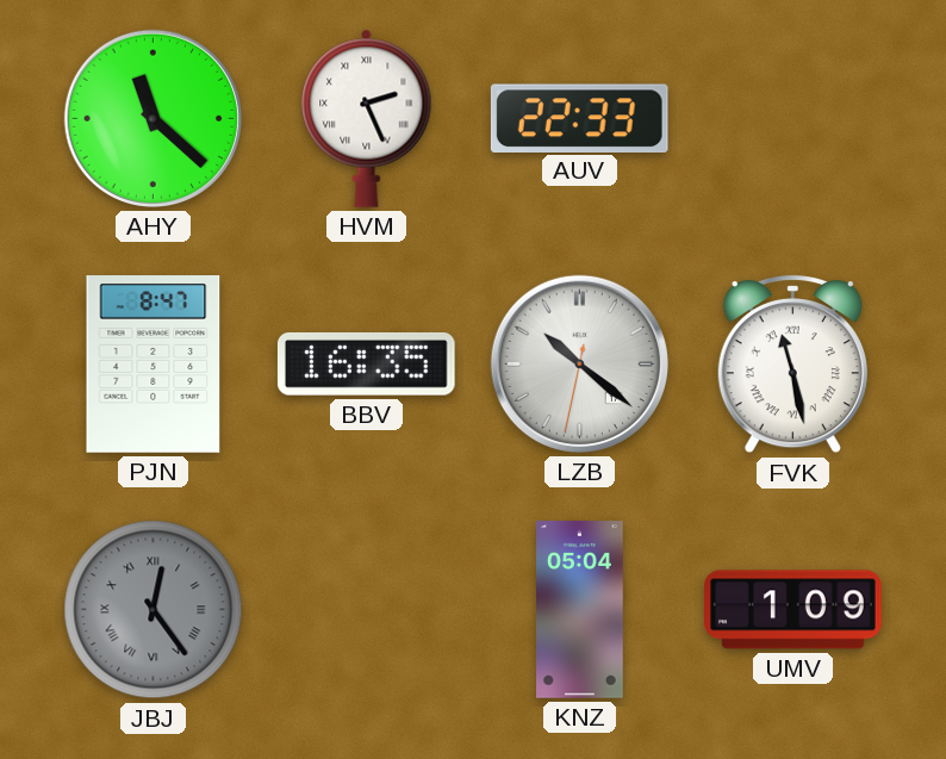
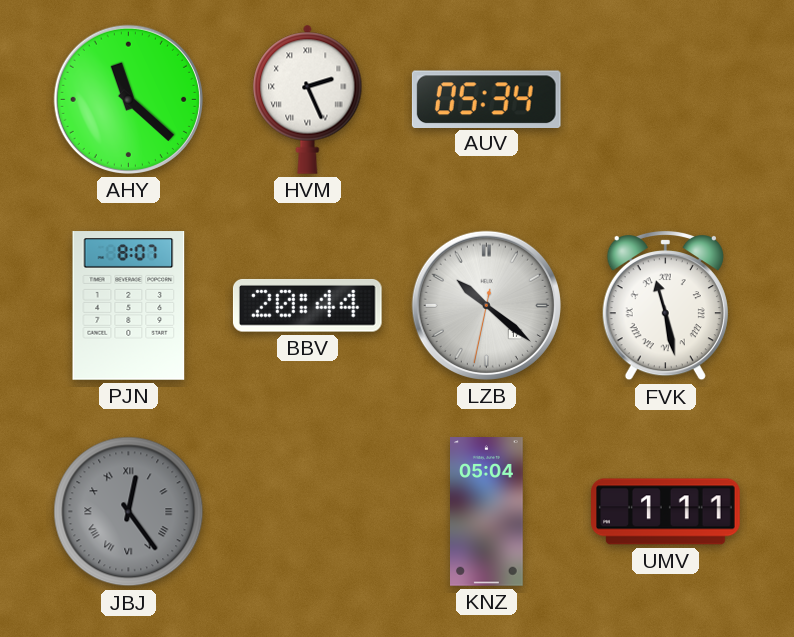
AUV: 22:33 -> 05:34
PJN: 8:47 -> 8:07
BBV: 16:35 -> 20:44
UMV: 1:09 -> 1:11
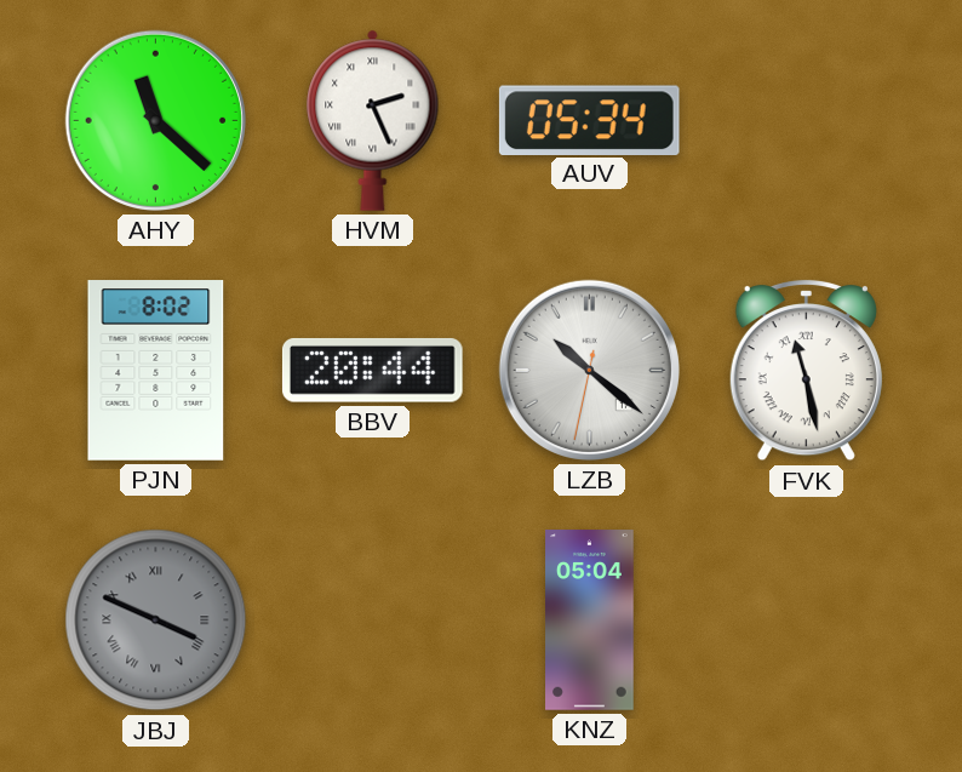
PJN: 8:07 -> 8:02
JBJ: 12:24 -> 3:49
UMV: 1:11 -> none
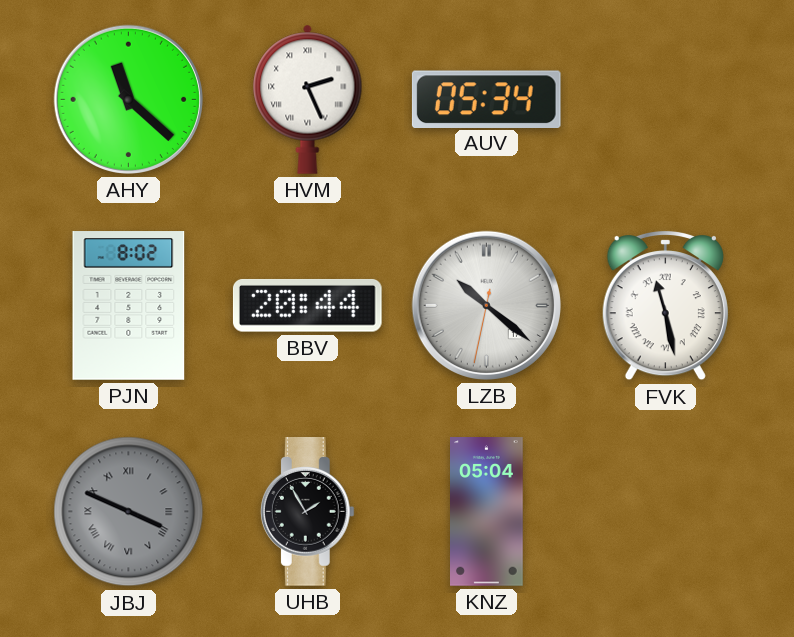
UHB: none -> 1:55
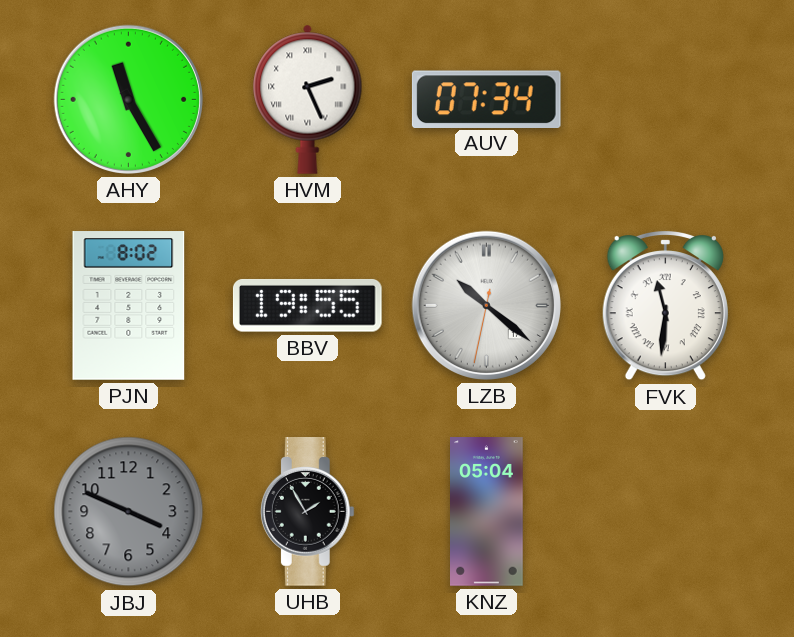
AHY: 11:22 -> 11:25
AUV: 05:34 -> 07:34
BBV: 20:44 -> 19:55
FVK: 11:28 -> 11:31
JBJ numerals: Roman -> Arabic
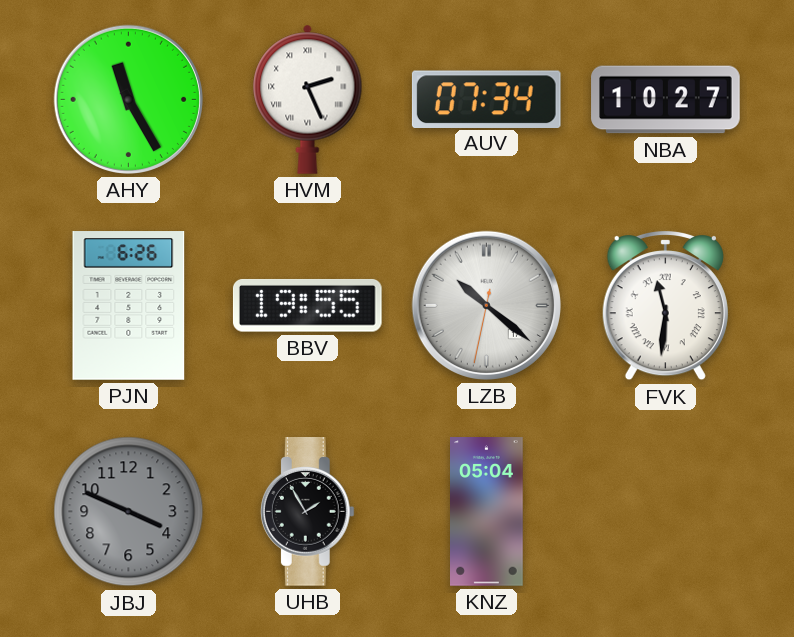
NBA: none -> 10:27
PJN: 8:02 -> 6:26
